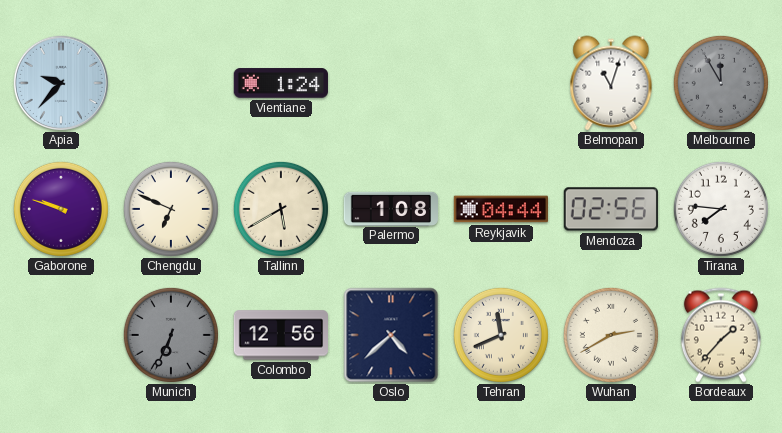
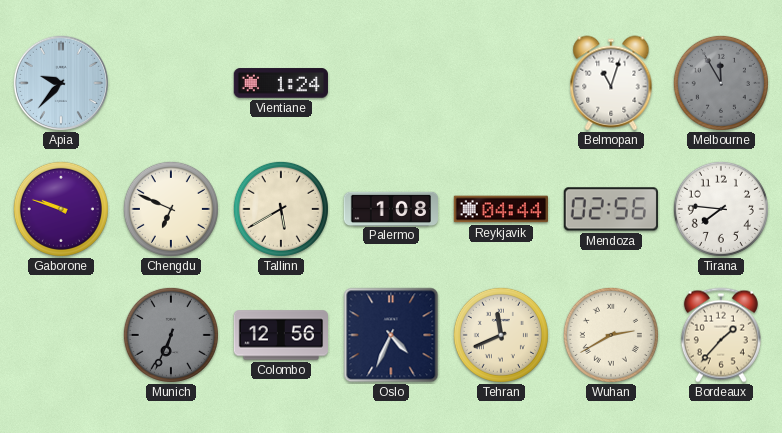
Oslo: 4:38 -> 4:34
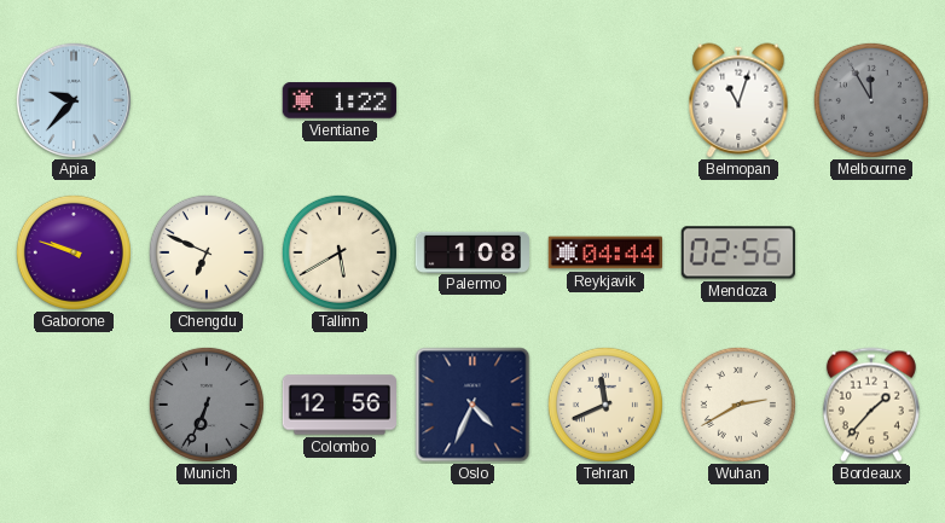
Vientiane: 1:24 -> 1:22
Tirana: 7:46 -> none
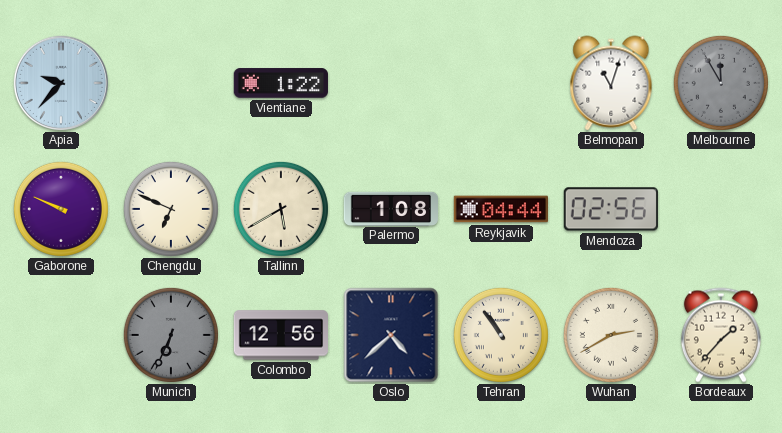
Gaborone: 9:48 -> 9:49
Oslo: 4:34 -> 4:38
Tehran: 11:41 -> 10:54
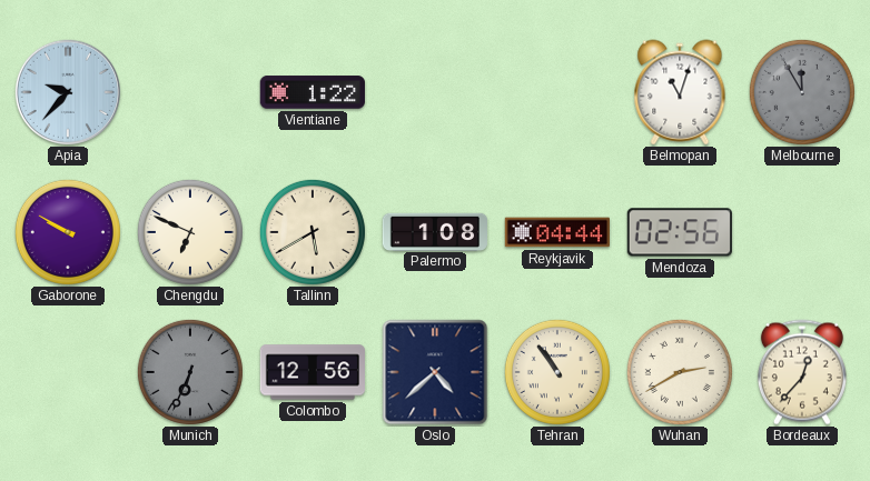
Gaborone: 9:49 -> 9:50
Bordeaux: 1:37 -> 12:37
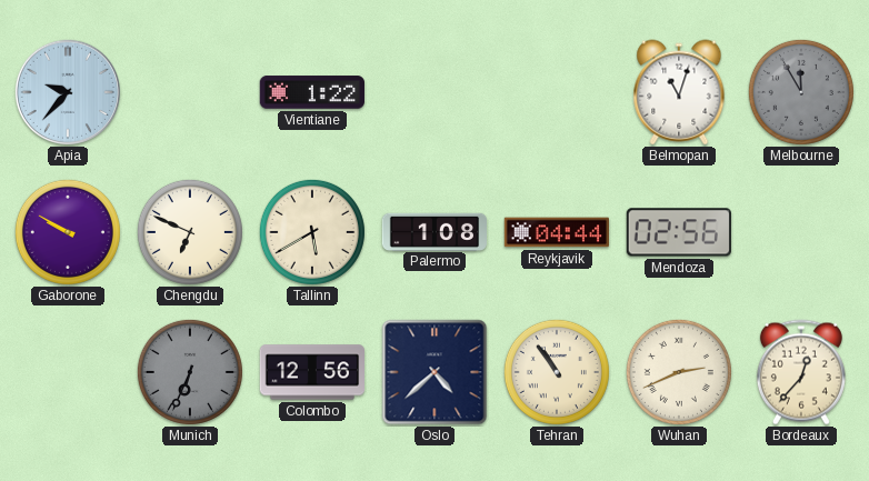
Wuhan: 2:40 -> 2:41
